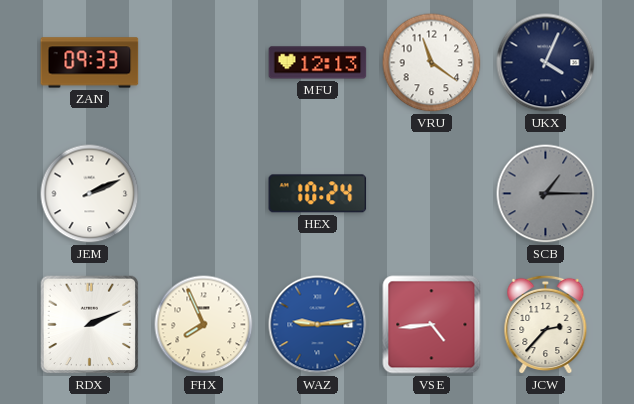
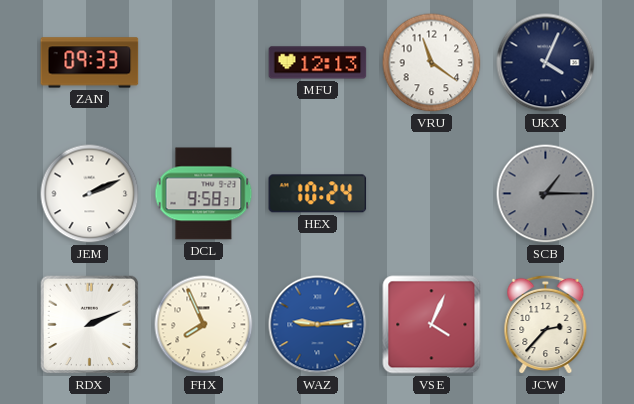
DCL: none -> 9:58
VSE: 4:44 -> 4:04
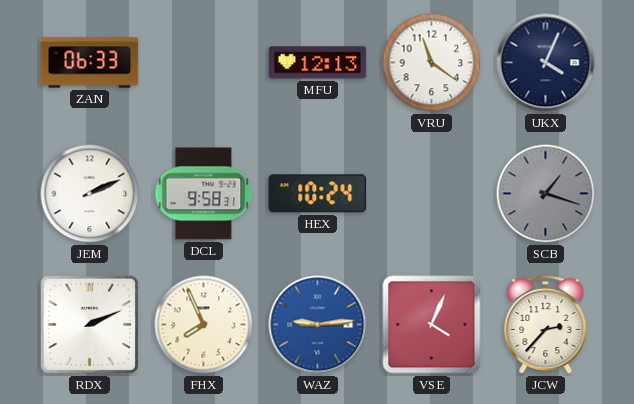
ZAN: 09:33 -> 06:33
SCB: 1:15 -> 1:18
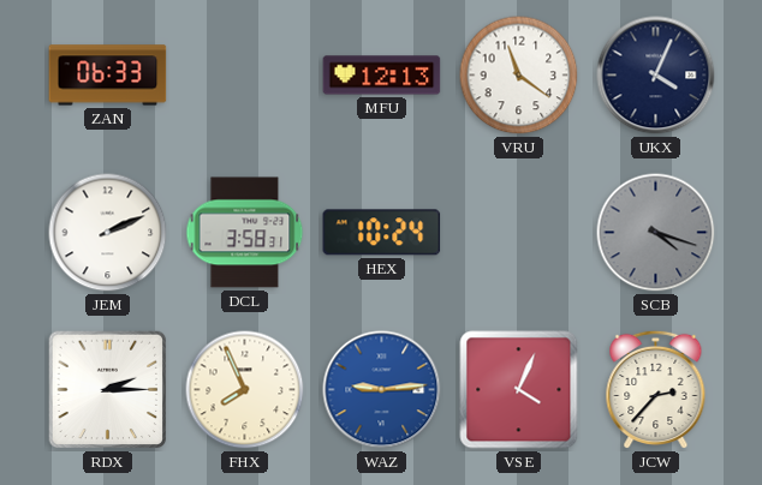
DCL: 9:58 -> 3:58
SCB: 1:18 -> 4:18
RDX: 2:11 -> 2:15
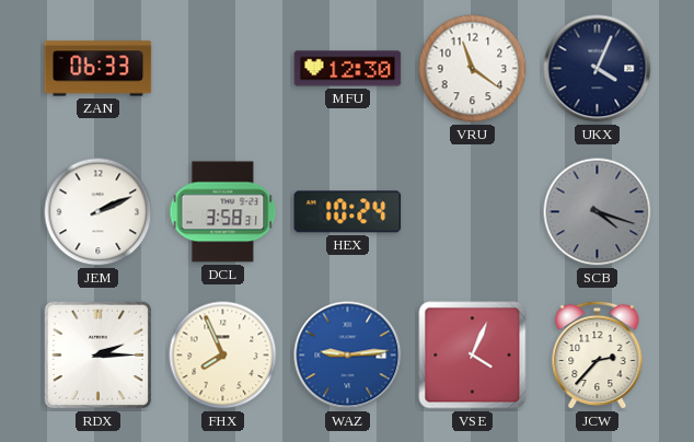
MFU: 12:13 -> 12:30
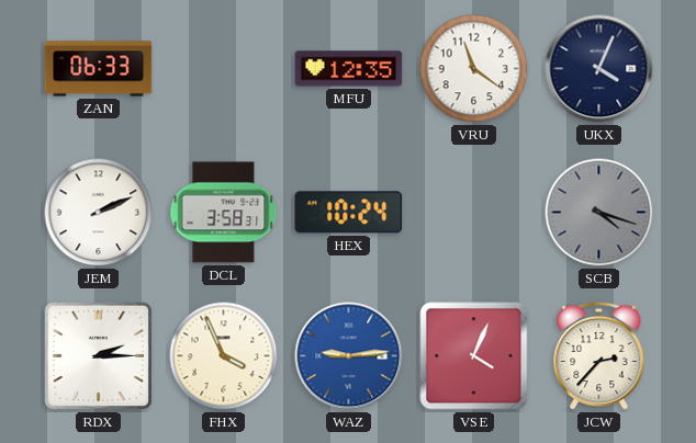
MFU: 12:30 -> 12:35
FHX: 7:56 -> 3:56
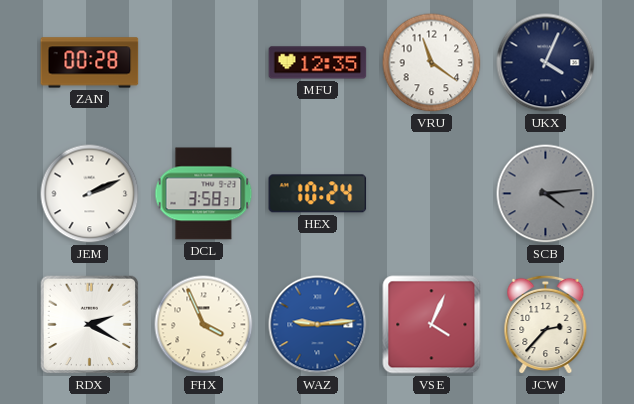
ZAN: 06:33 -> 00:28
SCB: 4:18 -> 4:14
RDX: 2:15 -> 2:20
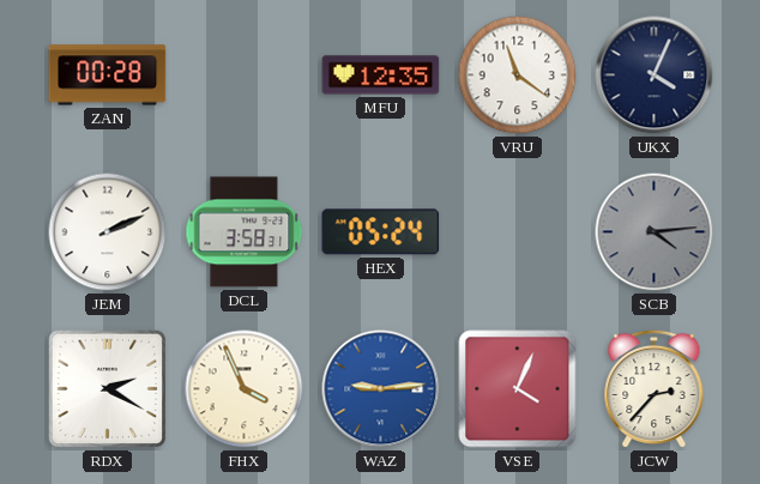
HEX: 10:24 -> 05:24
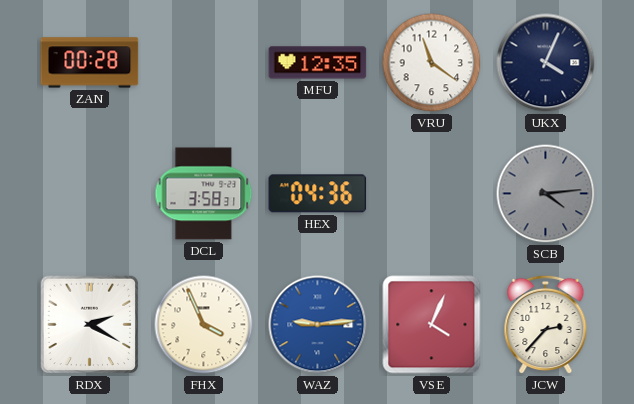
JEM: 2:11 -> none
HEX: 05:24 -> 04:36
